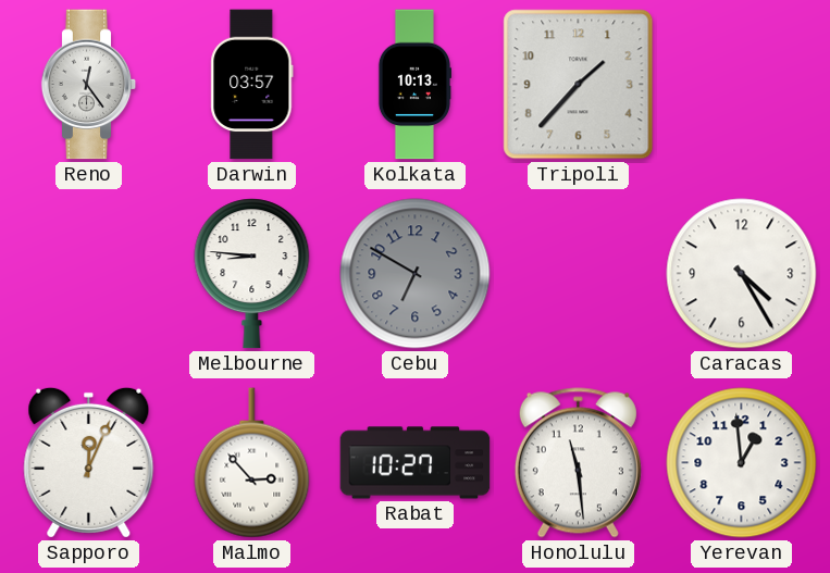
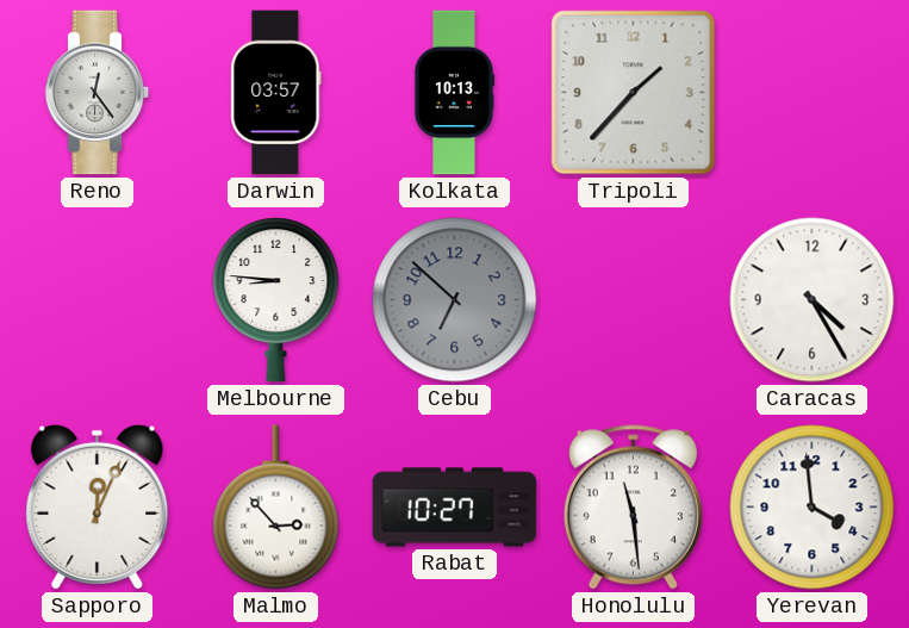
Cebu: 6:50 -> 6:52
Yerevan: 12:59 -> 3:59
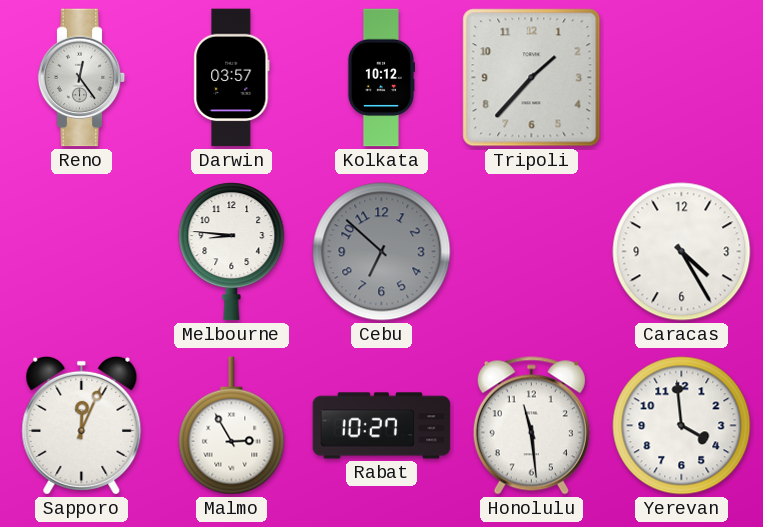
Kolkata: 10:13 -> 10:12
Malmo: 2:53 -> 2:55
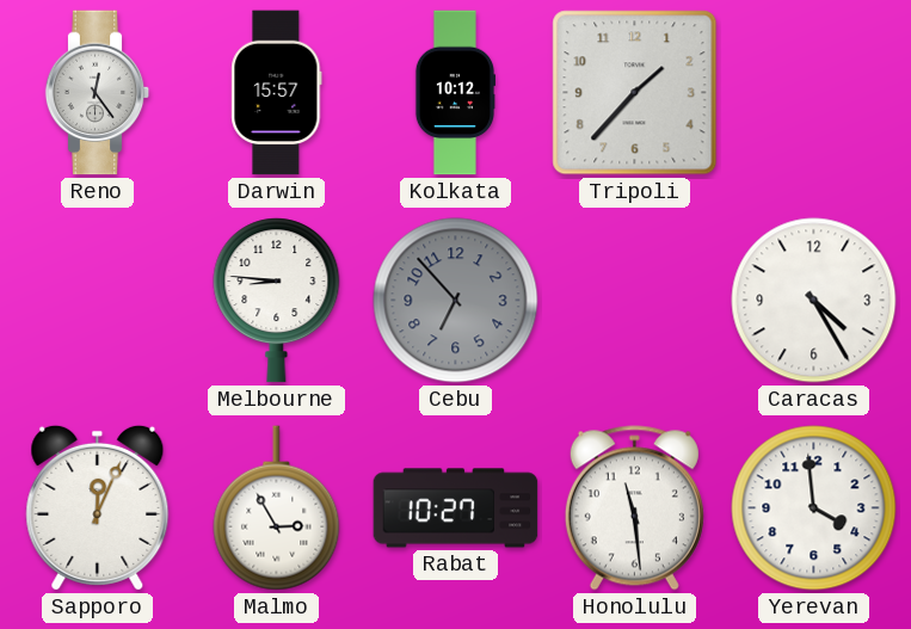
Darwin: 03:57 -> 15:57
Cebu: 6:52 -> 6:53
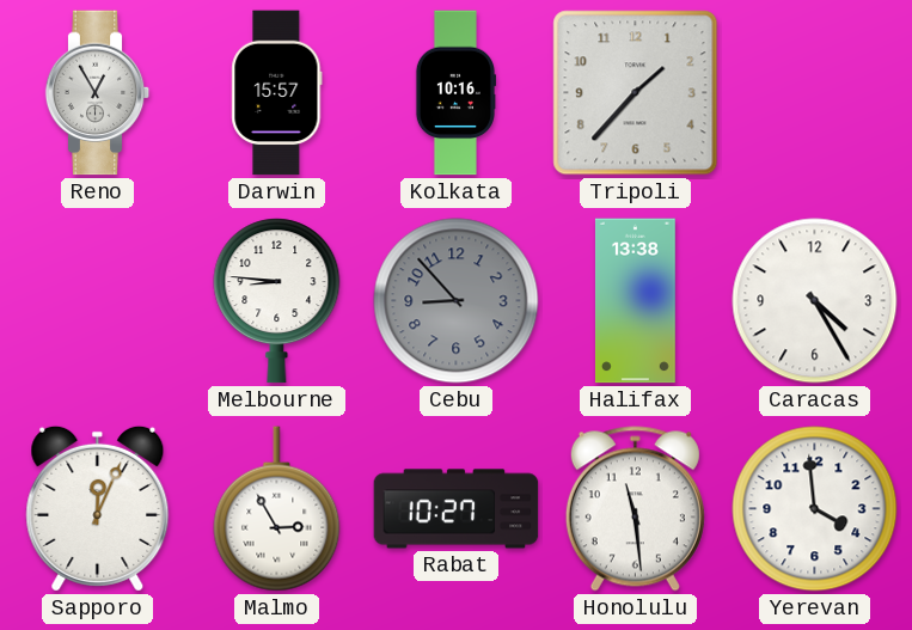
Reno: 12:24 -> 12:55
Kolkata: 10:12 -> 10:16
Cebu: 6:53 -> 8:53
Halifax: none -> 13:38
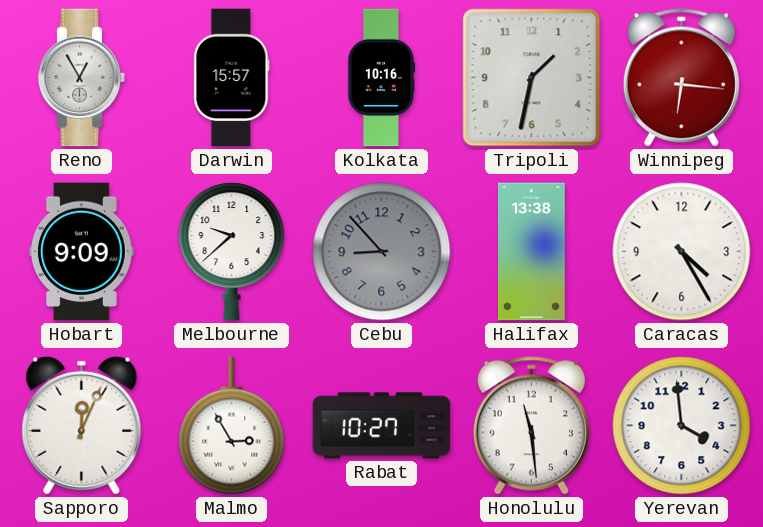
Tripoli: 1:37 -> 1:32
Winnipeg: none -> 6:16
Hobart: none -> 9:09
Melbourne: 8:46 -> 9:38
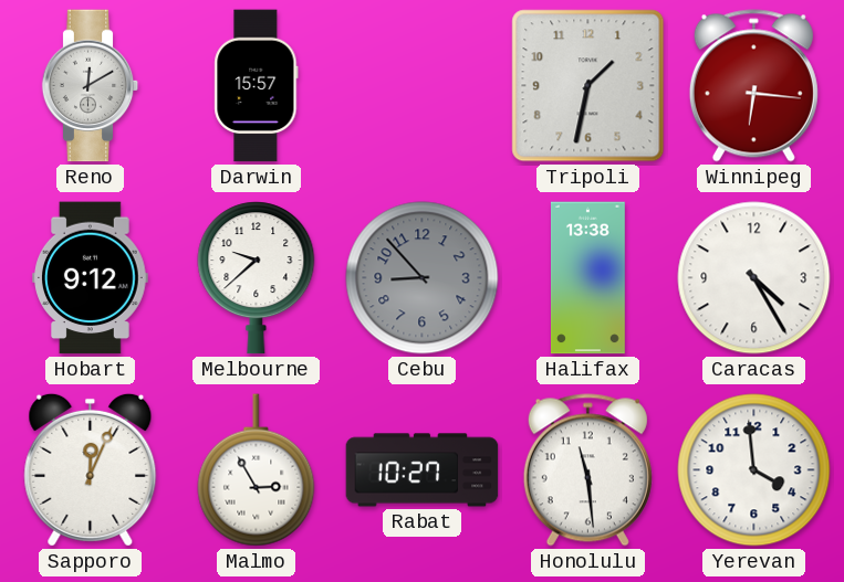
Reno: 12:55 -> 12:10
Kolkata: 10:16 -> none
Hobart: 9:09 -> 9:12
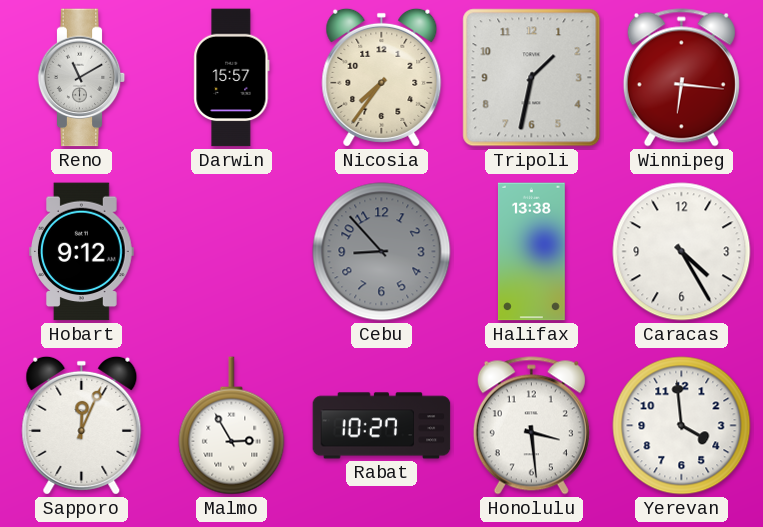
Reno: 12:10 -> 11:10
Nicosia: none -> 7:36
Melbourne: 9:38 -> none
Honolulu: 11:29 -> 3:29
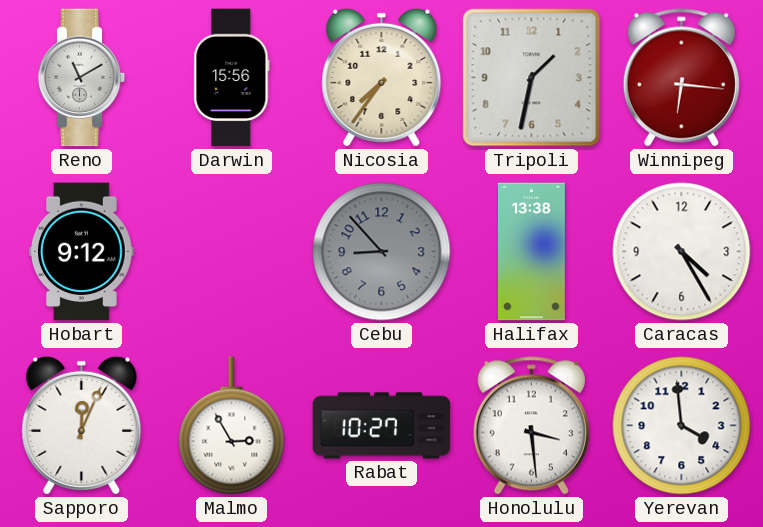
Darwin: 15:57 -> 15:56
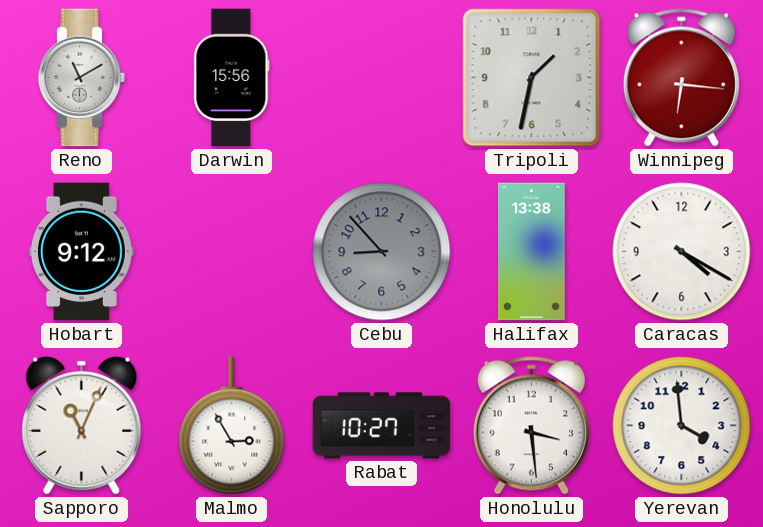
Nicosia: 7:36 -> none
Caracas: 4:25 -> 4:20
Sapporo: 12:04 -> 11:04
